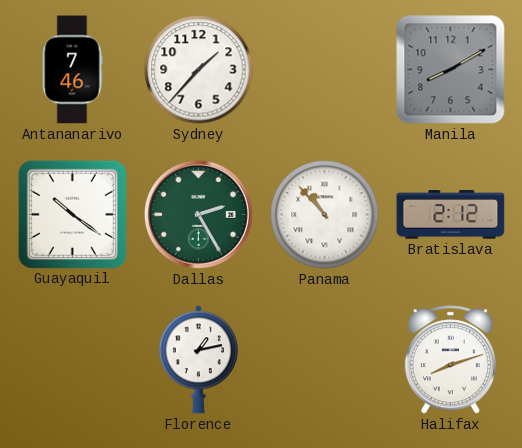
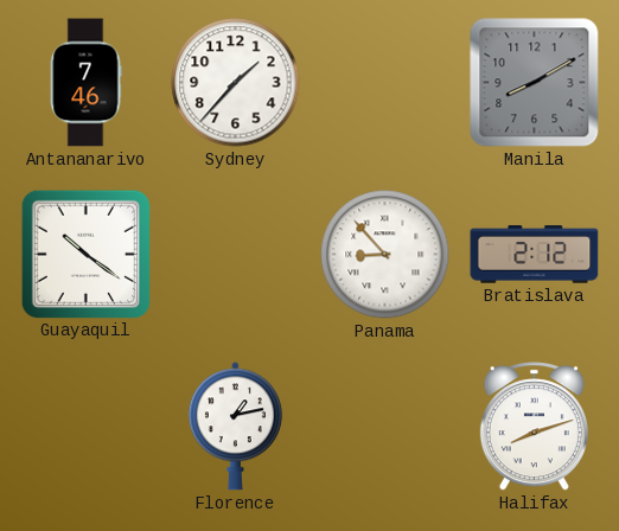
Dallas: 2:25 -> none
Panama: 10:53 -> 8:53
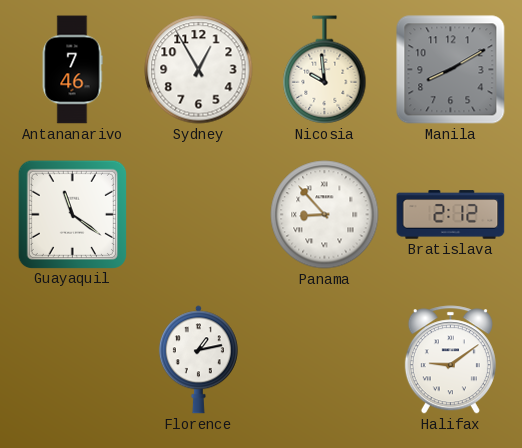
Sydney: 1:37 -> 12:55
Nicosia: none -> 9:59
Guayaquil: 10:21 -> 11:21
Halifax: 8:12 -> 9:09
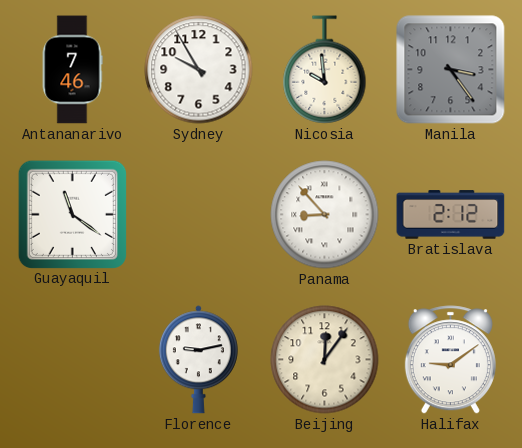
Sydney: 12:55 -> 9:55
Manila: 8:10 -> 3:24
Florence: 1:13 -> 9:13
Beijing: none -> 12:06
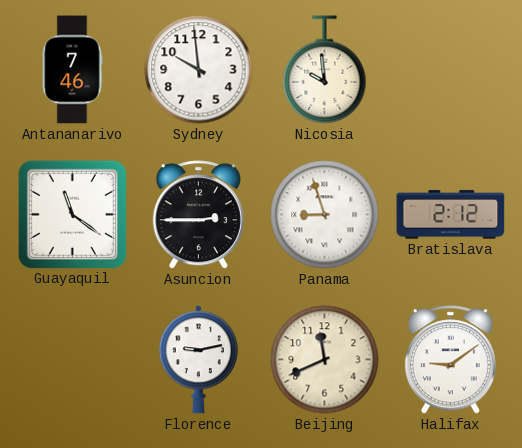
Sydney: 9:55 -> 9:59
Manila: 3:24 -> none
Asuncion: none -> 2:45
Panama: 8:53 -> 8:57
Beijing: 12:06 -> 11:41
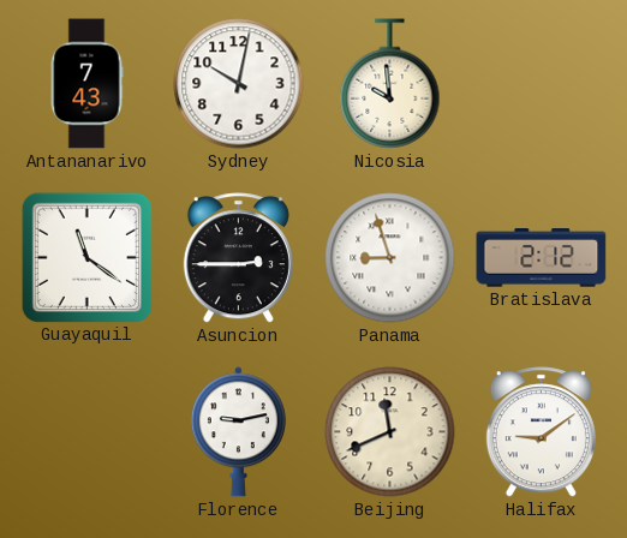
Antananarivo: 7:46 -> 7:43
Sydney: 9:59 -> 10:02
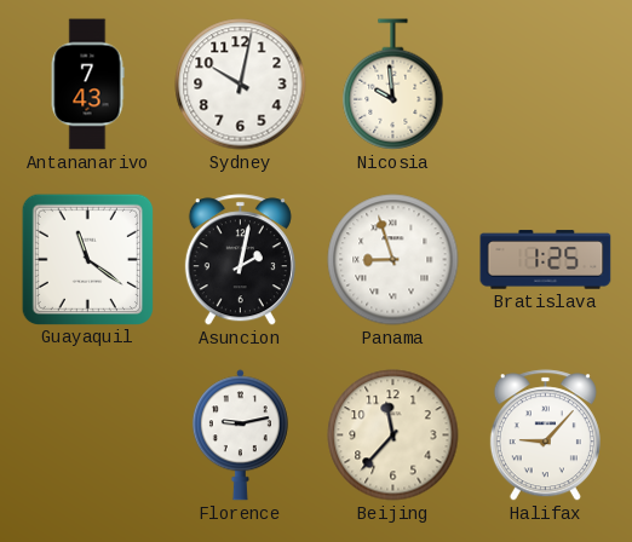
Asuncion: 2:45 -> 2:02
Bratislava: 2:12 -> 1:25
Beijing: 11:41 -> 11:37
Halifax: 9:09 -> 9:07
